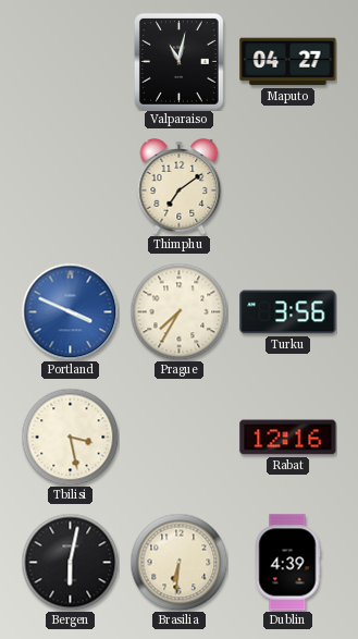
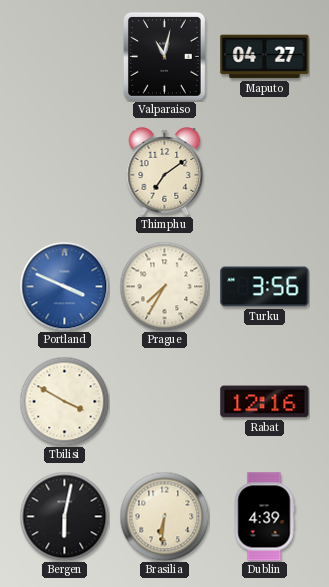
Tbilisi: 3:28 -> 3:50
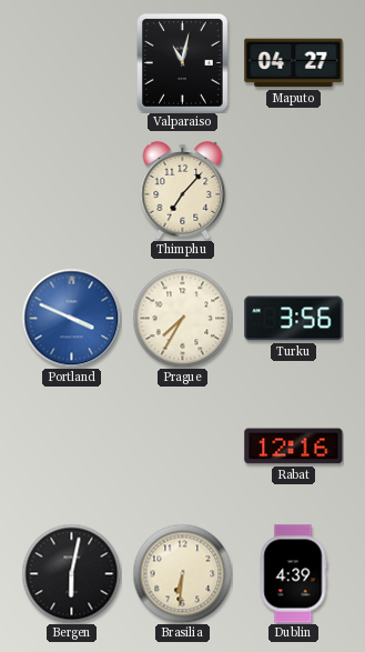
Thimphu: 7:09 -> 7:07
Tbilisi: 3:50 -> none
